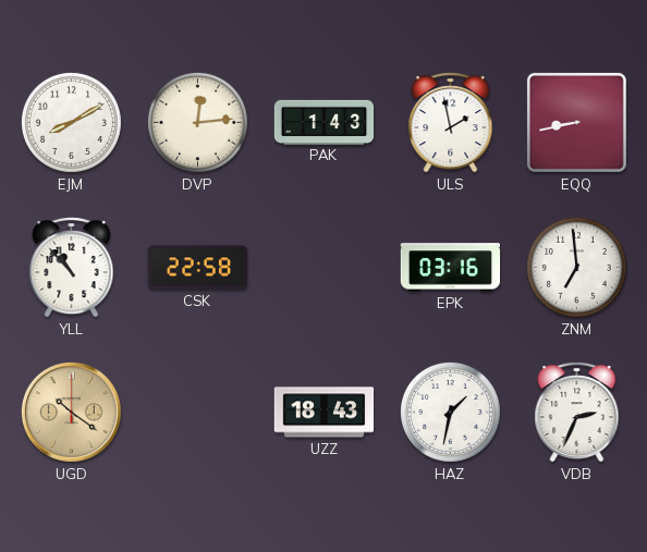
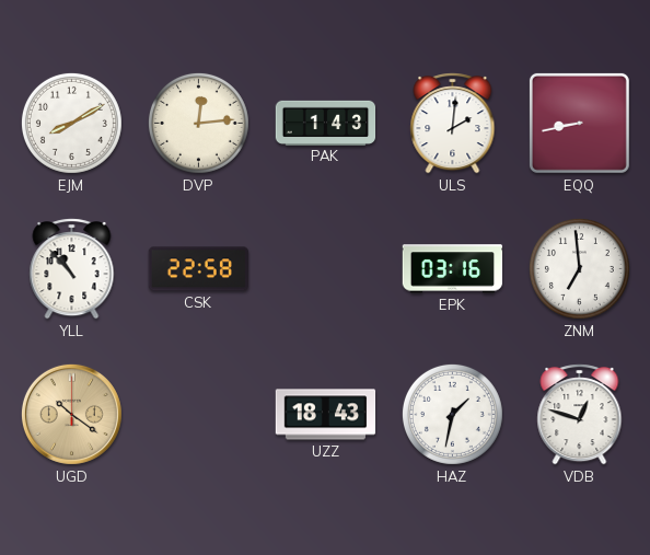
ULS: 1:58 -> 2:01
VDB: 2:34 -> 12:48
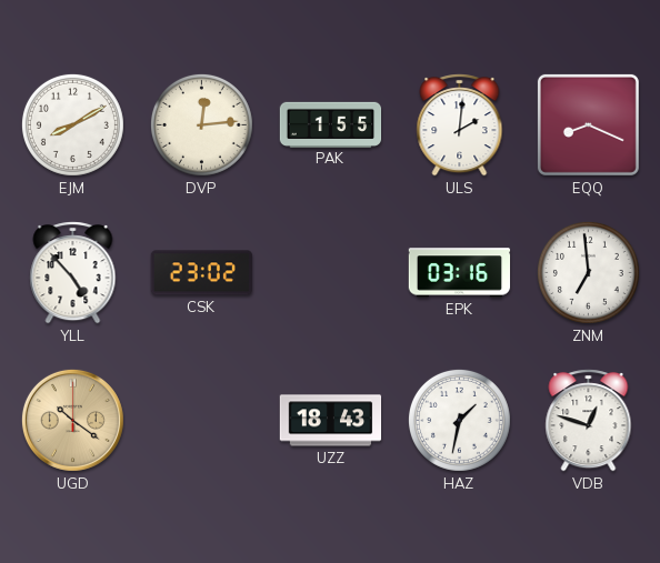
PAK: 1:43 -> 1:55
EQQ: 8:43 -> 8:19
YLL: 10:53 -> 4:53
CSK: 22:58 -> 23:02
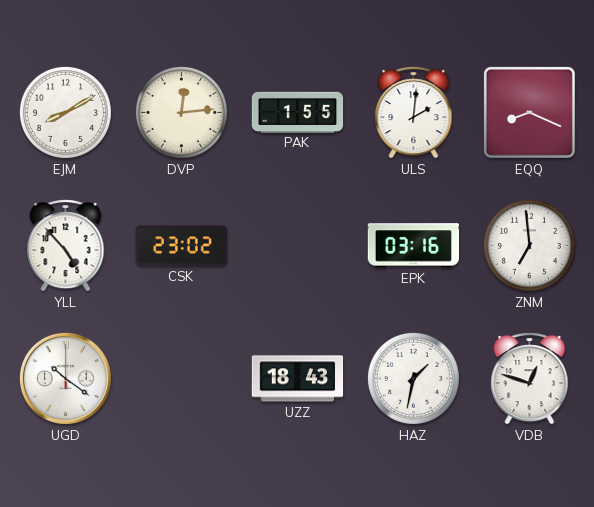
UGD dial: champagne -> white
